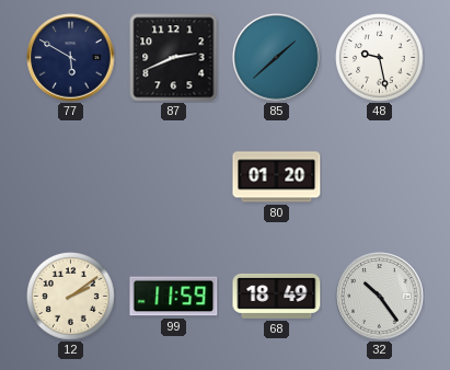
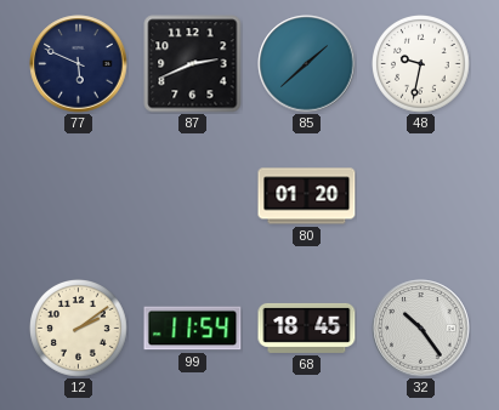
77: 5:50 -> 5:49
48: 9:28 -> 9:32
99: 11:59 -> 11:54
68: 18:49 -> 18:45
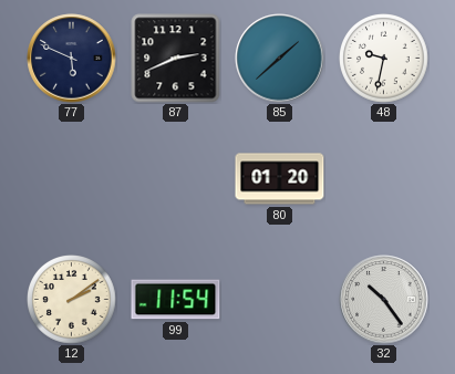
68: 18:45 -> none
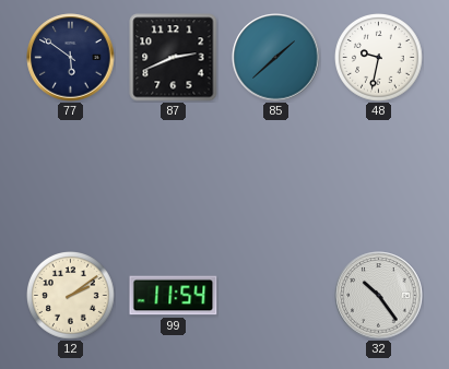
77: 5:49 -> 5:51
80: 01:20 -> none
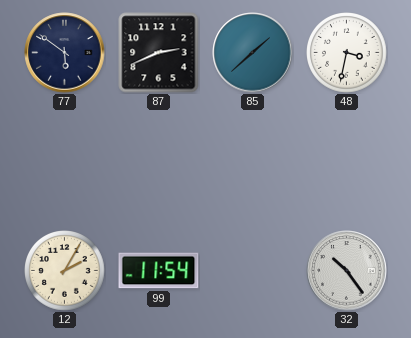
48: 9:32 -> 3:32
12: 2:09 -> 2:05
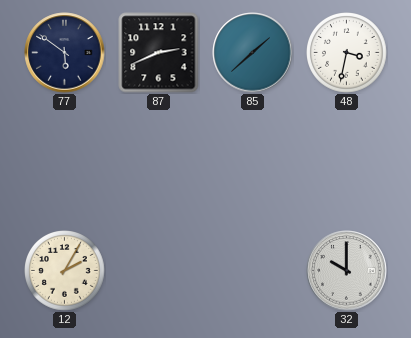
99: 11:54 -> none
32: 10:24 -> 10:00
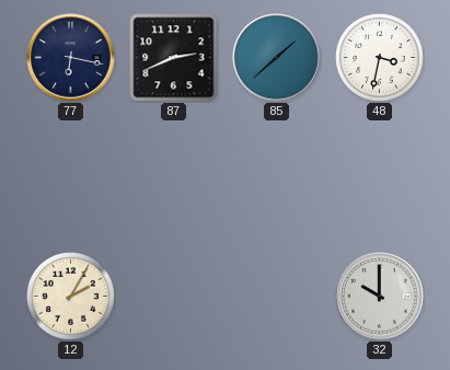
77: 5:51 -> 6:17
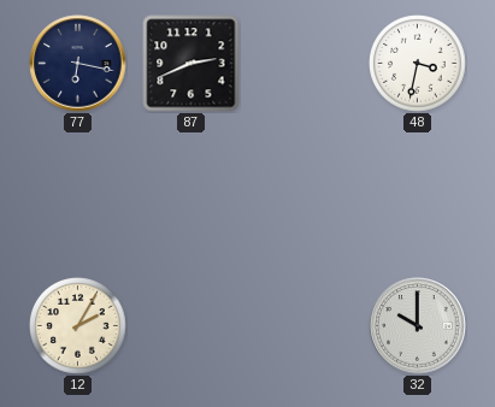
85: 1:38 -> none
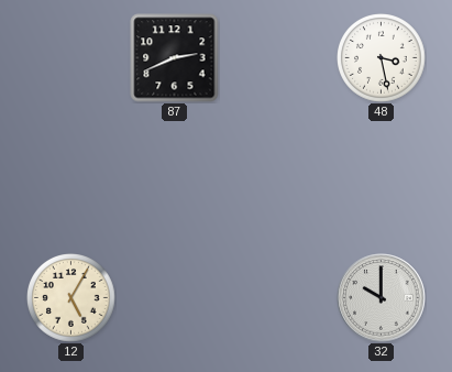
77: 6:17 -> none
48: 3:32 -> 3:28
12: 2:05 -> 5:05
